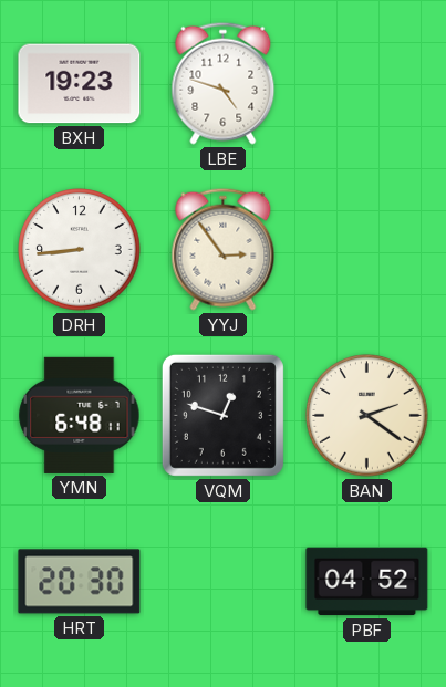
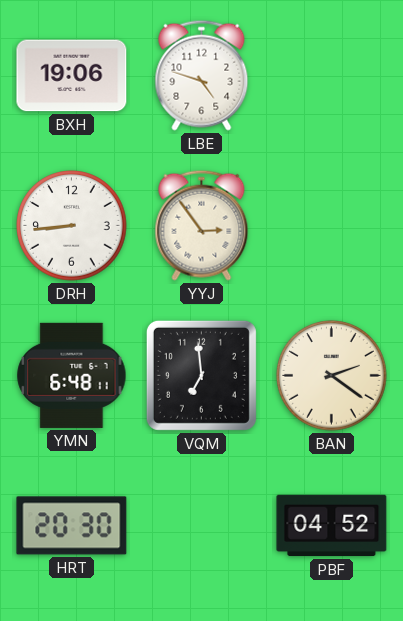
BXH: 19:23 -> 19:06
VQM: 12:48 -> 6:59
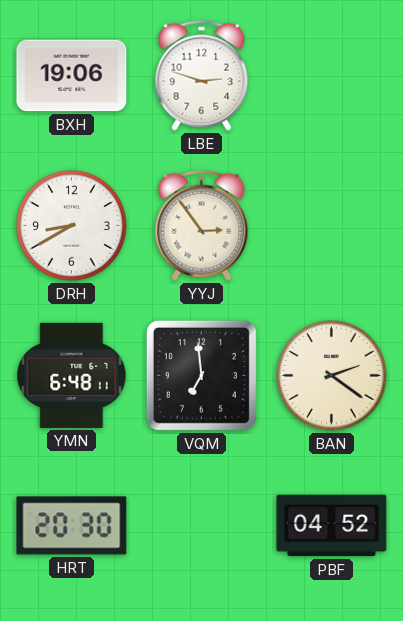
LBE: 4:48 -> 2:48
DRH: 8:44 -> 8:40
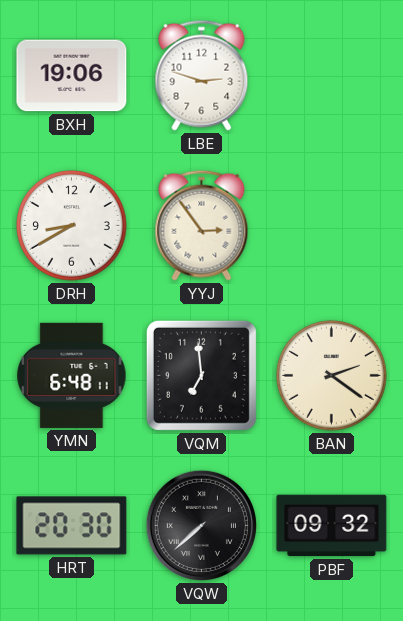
VQW: none -> 7:38
PBF: 04:52 -> 09:32
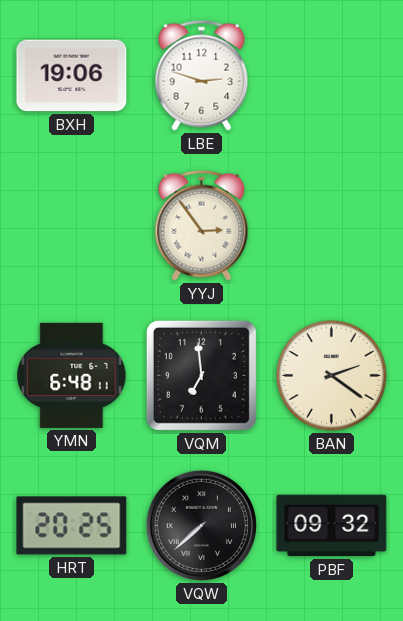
DRH: 8:40 -> none
HRT: 20:30 -> 20:25
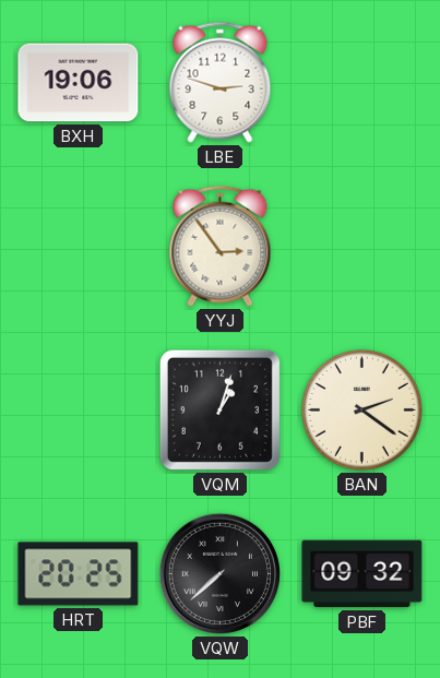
YMN: 6:48 -> none
VQM: 6:59 -> 1:03
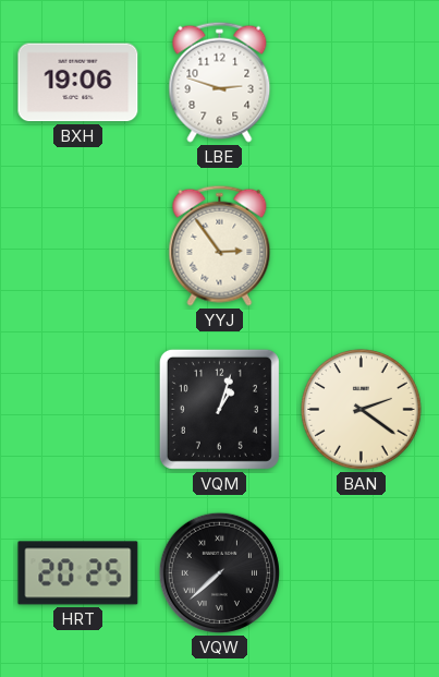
PBF: 09:32 -> none
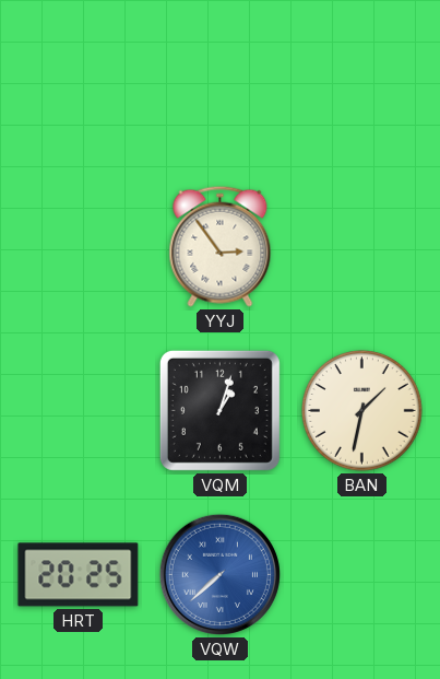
BXH: 19:06 -> none
LBE: 2:48 -> none
BAN: 2:21 -> 1:32
VQW dial: black -> blue
